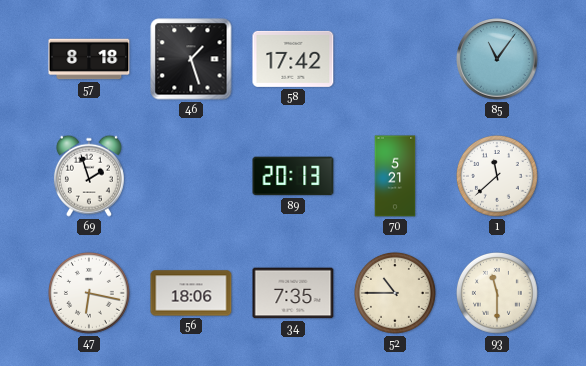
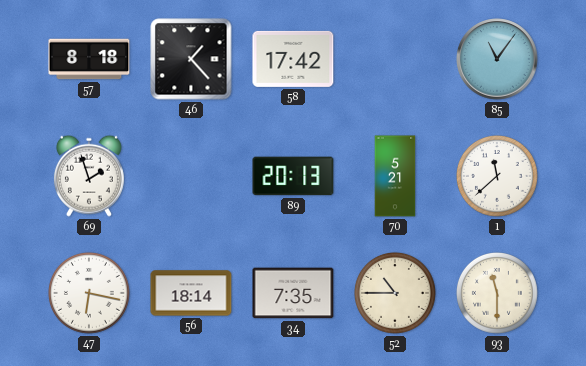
46: 1:27 -> 1:23
56: 18:06 -> 18:14
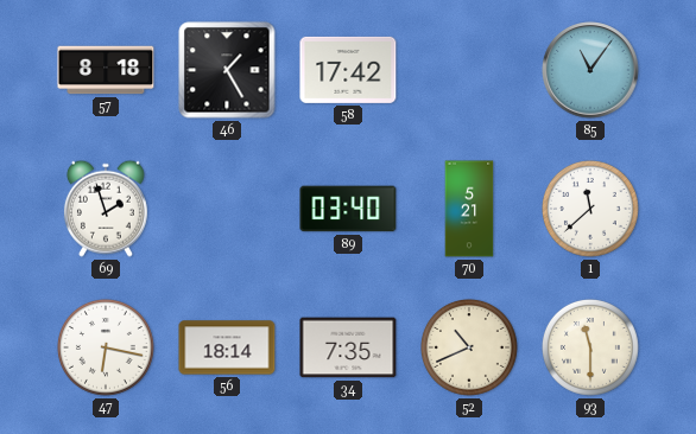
46: 1:23 -> 1:25
89: 20:13 -> 03:40
52: 10:45 -> 10:41
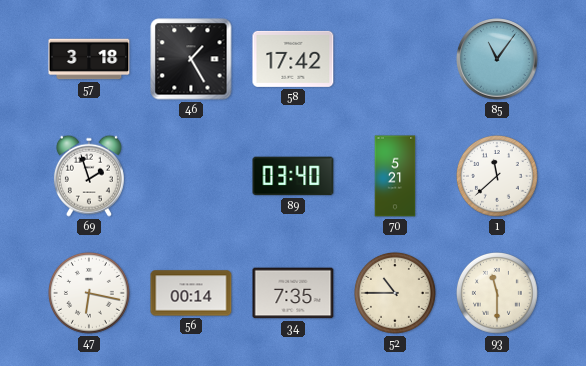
57: 8:18 -> 3:18
56: 18:14 -> 00:14
52: 10:41 -> 10:45
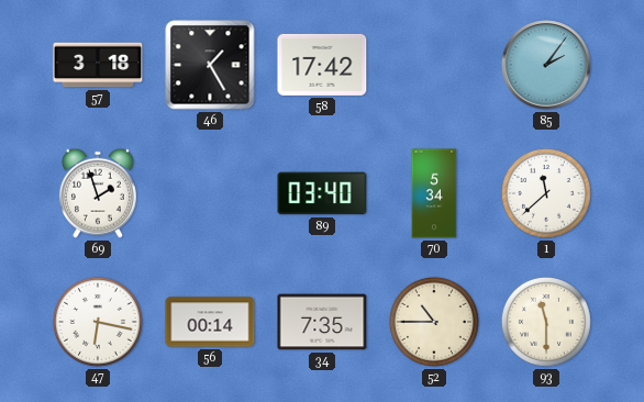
85: 11:06 -> 2:06
70: 5:21 -> 5:34
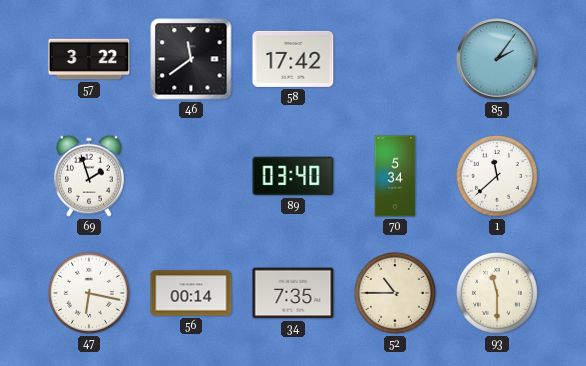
57: 3:18 -> 3:22
46: 1:25 -> 11:39
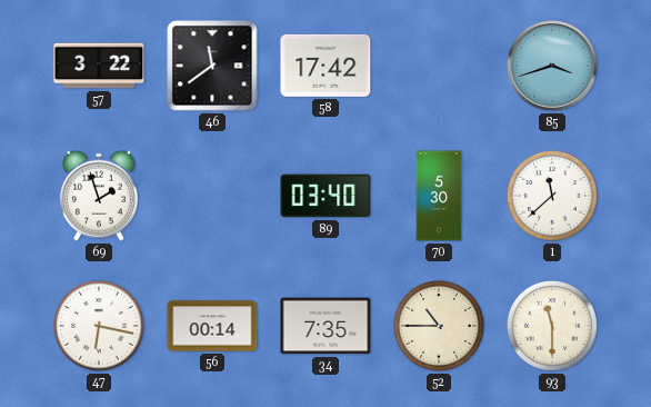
85: 2:06 -> 3:42
70: 5:34 -> 5:30
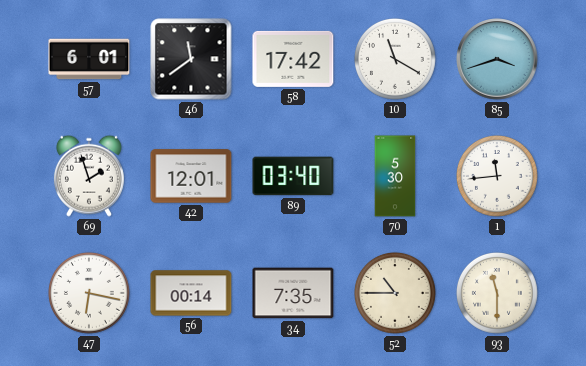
57: 3:22 -> 6:01
10: none -> 11:20
42: none -> 12:01
1: 11:38 -> 11:44
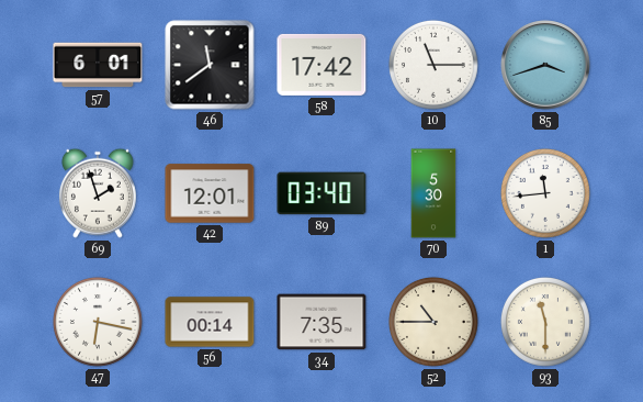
10: 11:20 -> 11:15
